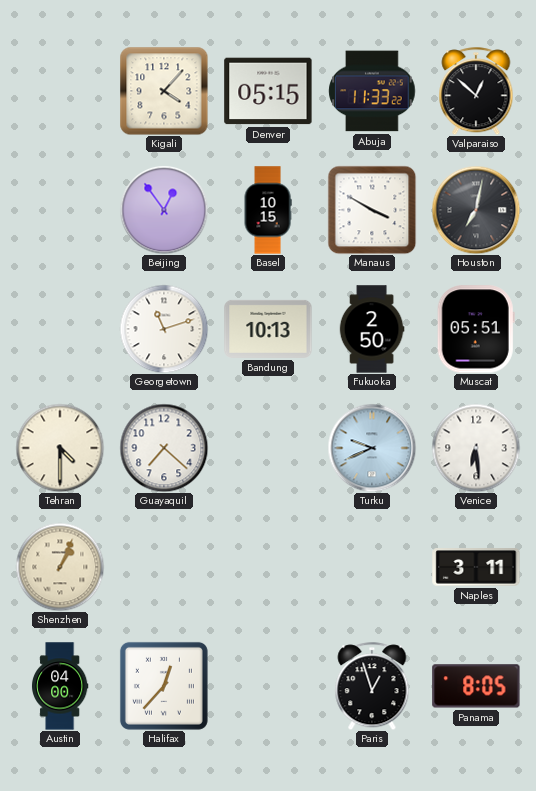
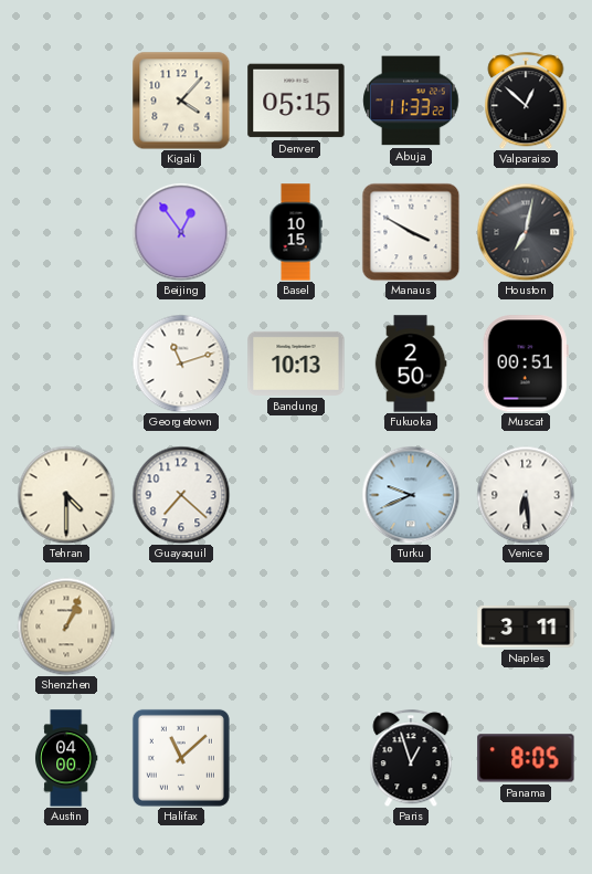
Muscat: 05:51 -> 00:51
Halifax: 12:37 -> 11:08
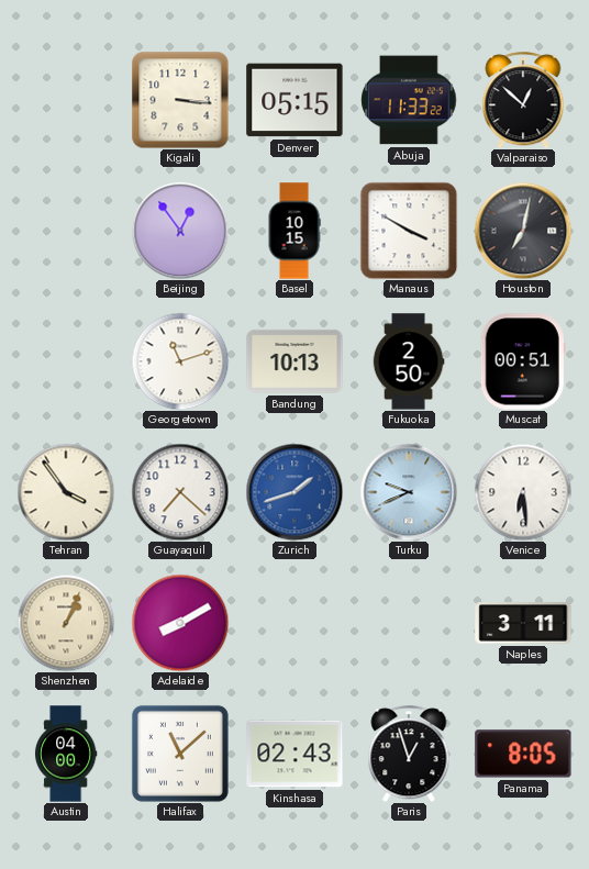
Kigali: 4:07 -> 3:16
Tehran: 4:30 -> 3:54
Zurich: none -> 1:42
Adelaide: none -> 8:10
Kinshasa: none -> 02:43
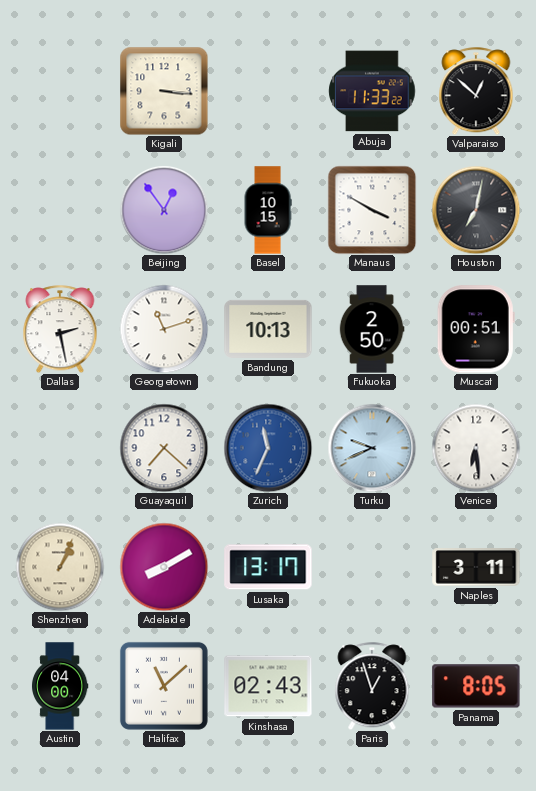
Denver: 05:15 -> none
Dallas: none -> 2:28
Tehran: 3:54 -> none
Zurich: 1:42 -> 11:34
Lusaka: none -> 13:17
